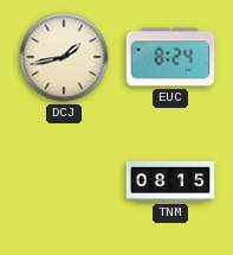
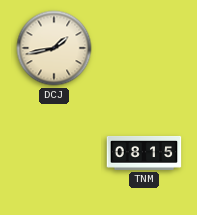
EUC: 8:24 -> none
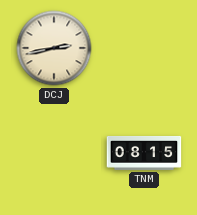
DCJ: 1:43 -> 2:43
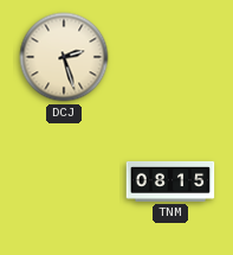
DCJ: 2:43 -> 2:27
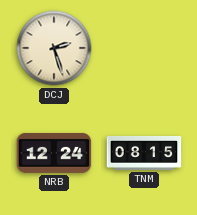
NRB: none -> 12:24
